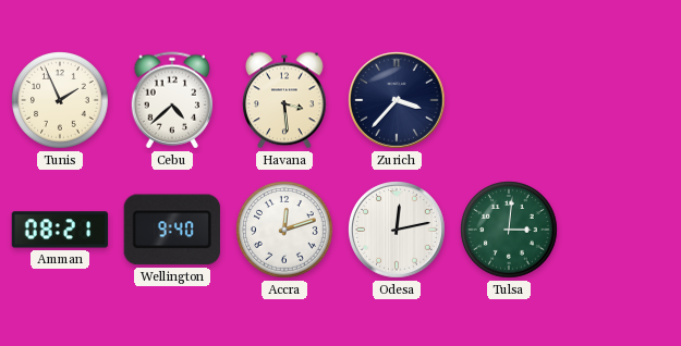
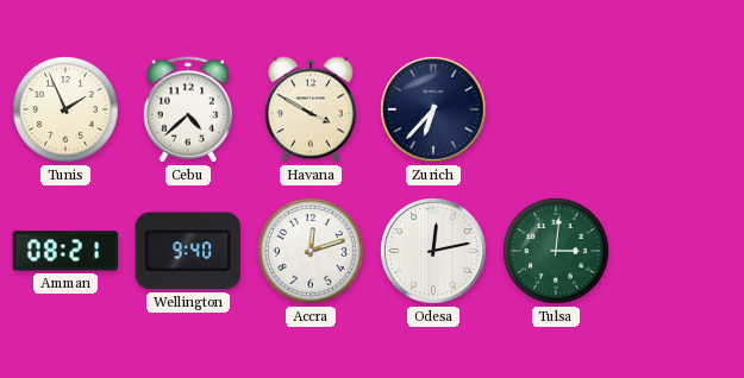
Havana: 3:29 -> 3:50
Zurich: 3:37 -> 6:37
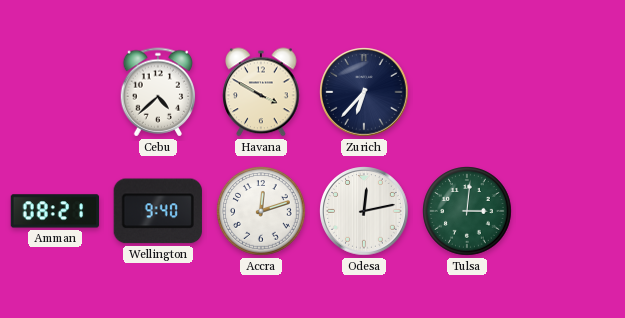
Tunis: 1:56 -> none
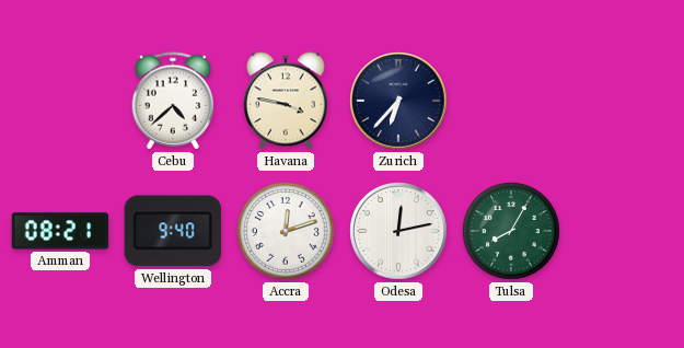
Havana: 3:50 -> 3:47
Tulsa: 3:01 -> 8:05
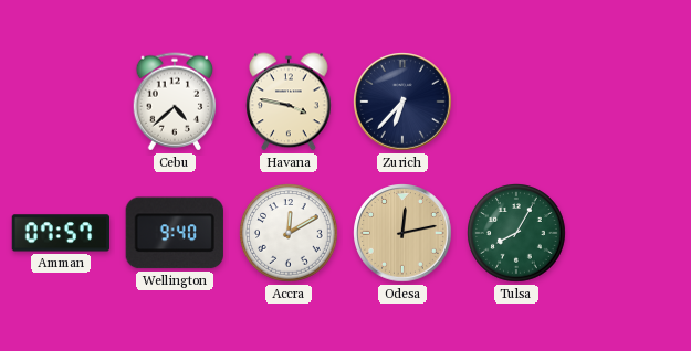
Amman: 08:21 -> 07:57
Accra: 12:12 -> 12:10
Odesa dial: white -> champagne
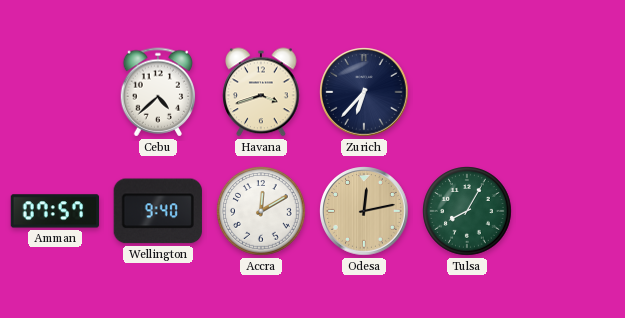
Havana: 3:47 -> 3:42
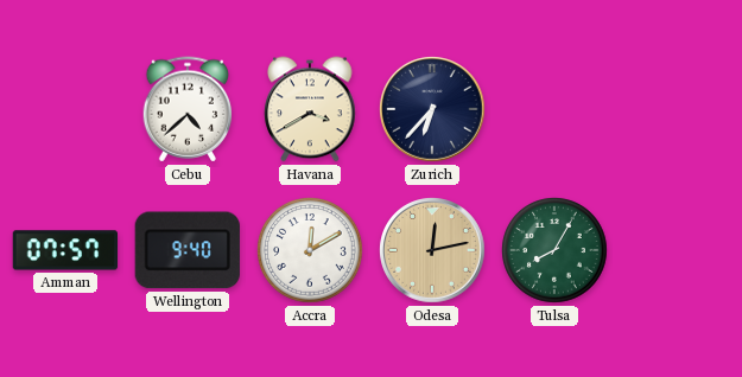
Havana: 3:42 -> 3:40
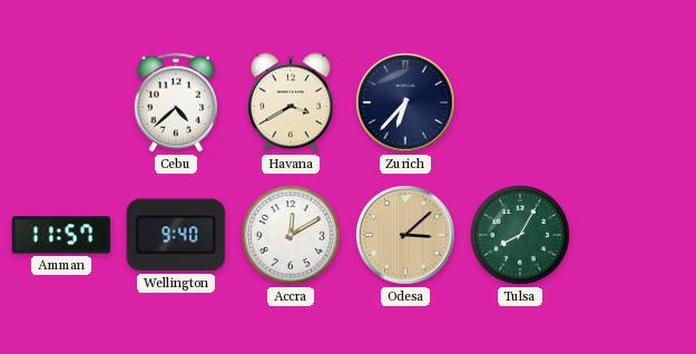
Amman: 07:57 -> 11:57
Odesa: 12:13 -> 3:08
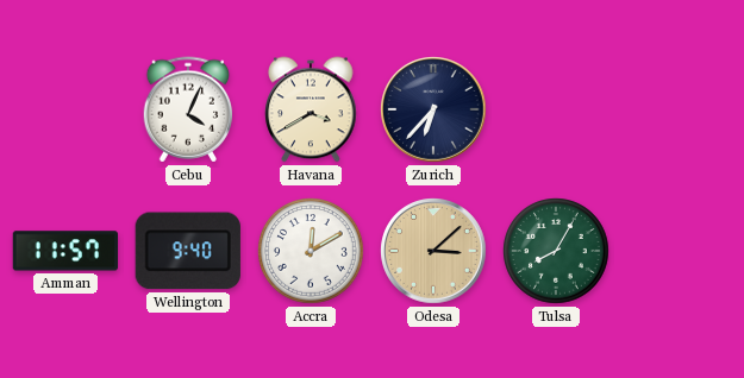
Cebu: 4:38 -> 4:04
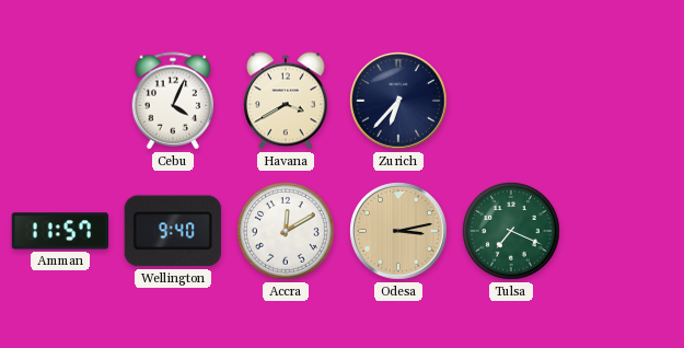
Odesa: 3:08 -> 3:13
Tulsa: 8:05 -> 7:19
